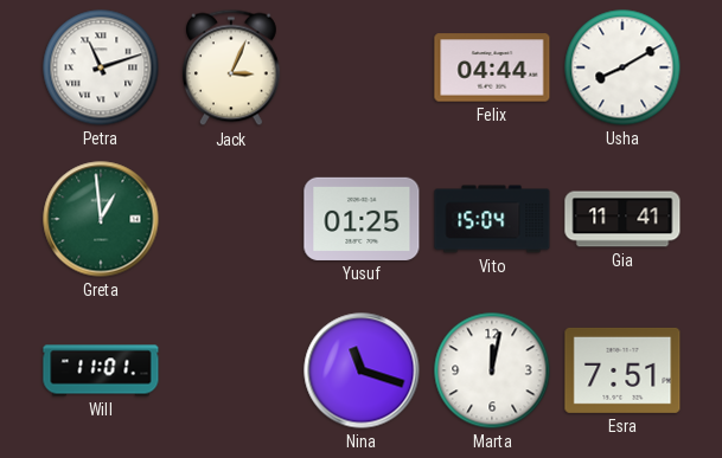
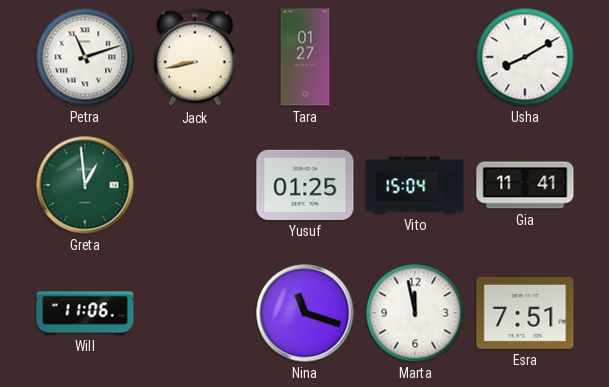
Jack: 3:04 -> 8:43
Tara: none -> 01:27
Felix: 04:44 -> none
Will: 11:01 -> 11:06
Marta: 12:02 -> 11:58
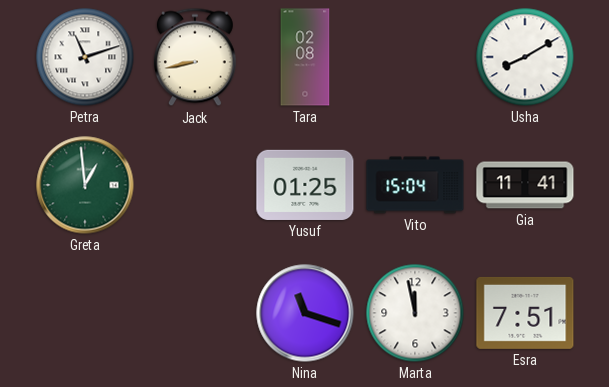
Tara: 01:27 -> 02:08
Will: 11:06 -> none
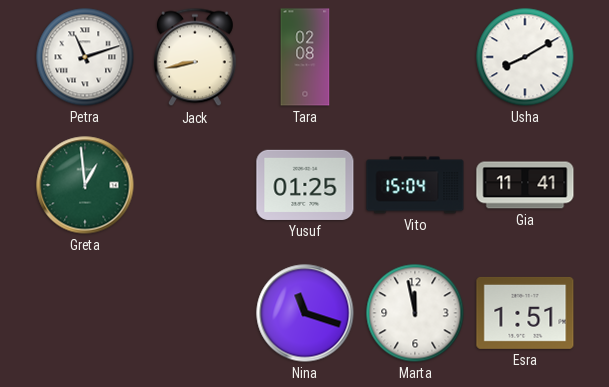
Esra: 7:51 -> 1:51
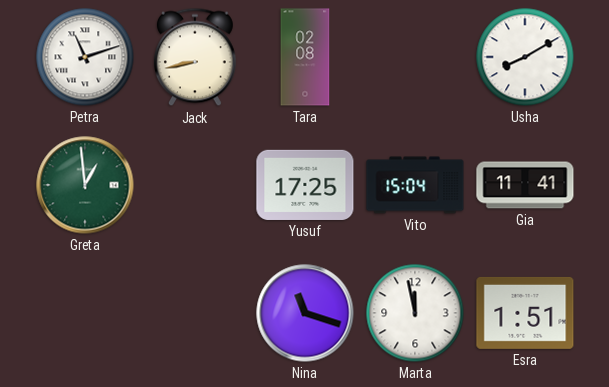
Yusuf: 01:25 -> 17:25
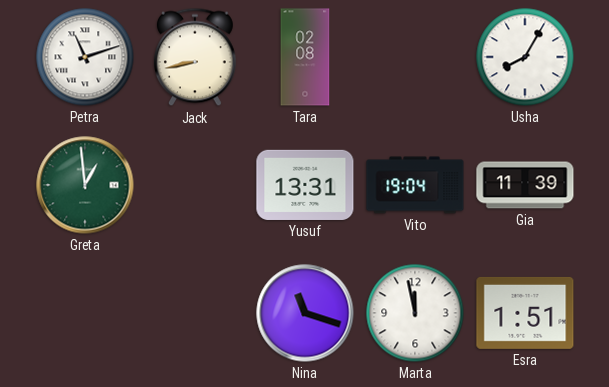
Usha: 8:10 -> 8:05
Yusuf: 17:25 -> 13:31
Vito: 15:04 -> 19:04
Gia: 11:41 -> 11:39
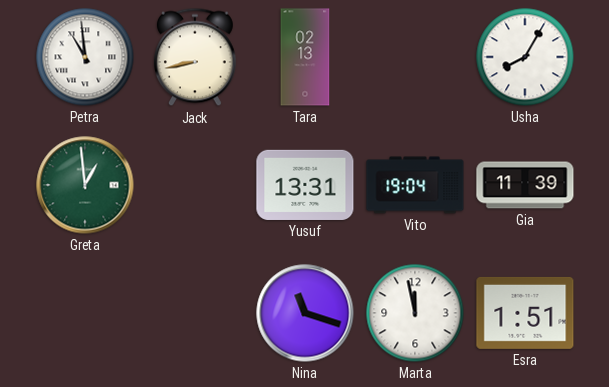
Petra: 11:12 -> 10:59
Tara: 02:08 -> 02:13
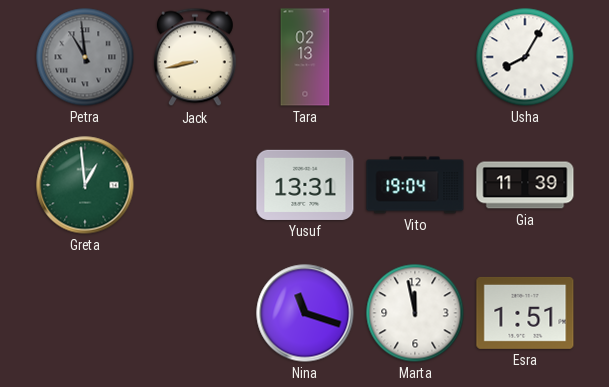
Petra dial: white -> grey
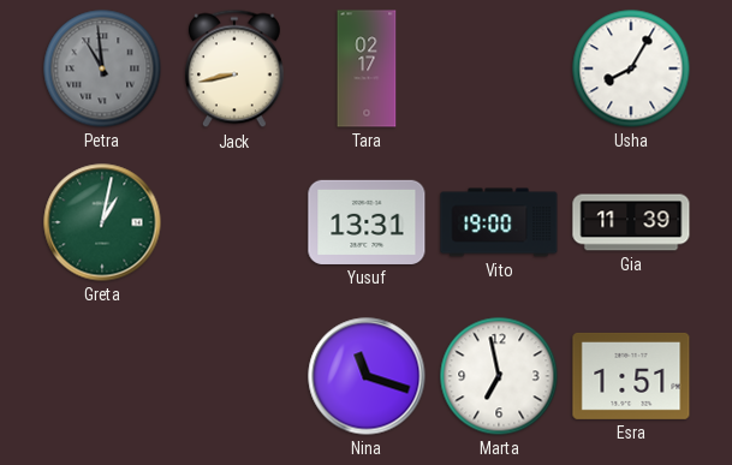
Tara: 02:13 -> 02:17
Greta: 12:59 -> 1:02
Vito: 19:04 -> 19:00
Marta: 11:58 -> 6:58
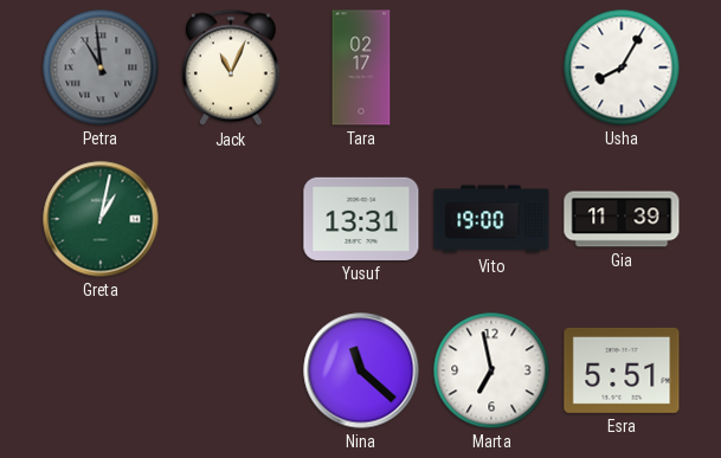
Jack: 8:43 -> 11:04
Nina: 11:18 -> 11:22
Esra: 1:51 -> 5:51
